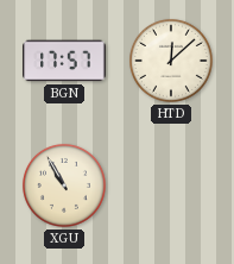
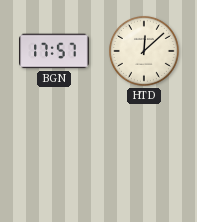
XGU: 10:55 -> none
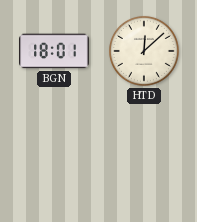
BGN: 17:57 -> 18:01
